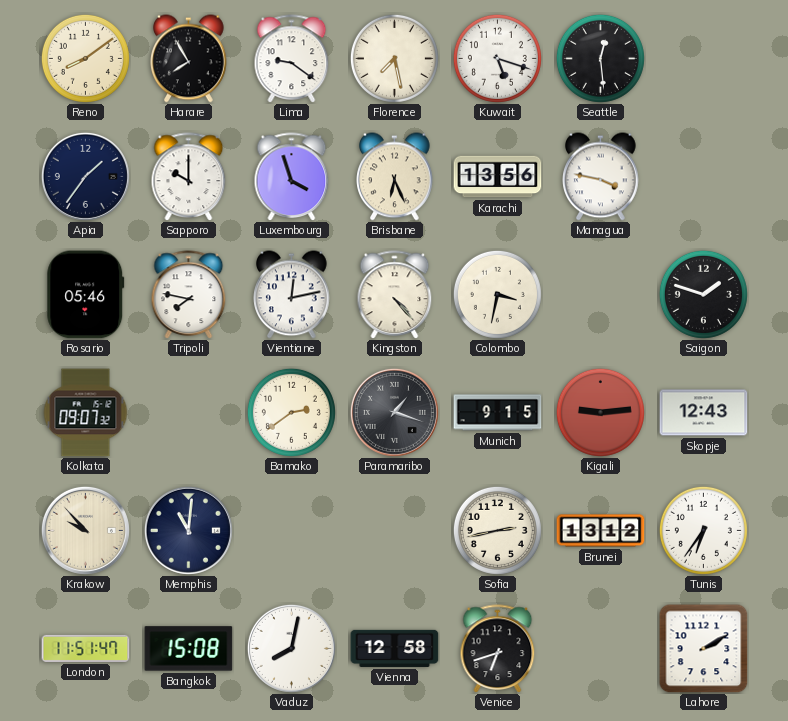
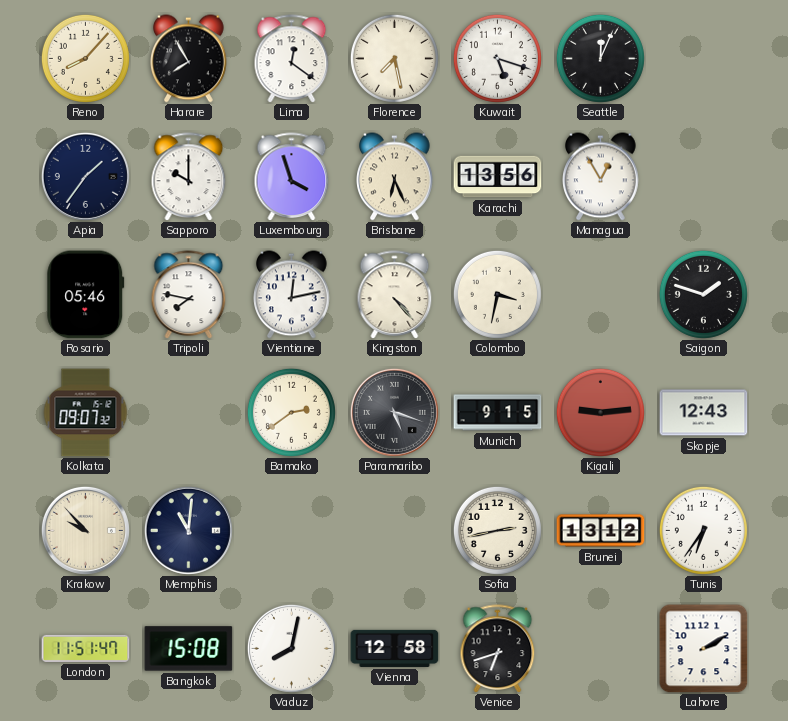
Reno: 8:09 -> 8:07
Lima: 9:21 -> 12:21
Seattle: 12:29 -> 12:04
Managua: 3:47 -> 12:55
Paramaribo: 1:18 -> 5:18
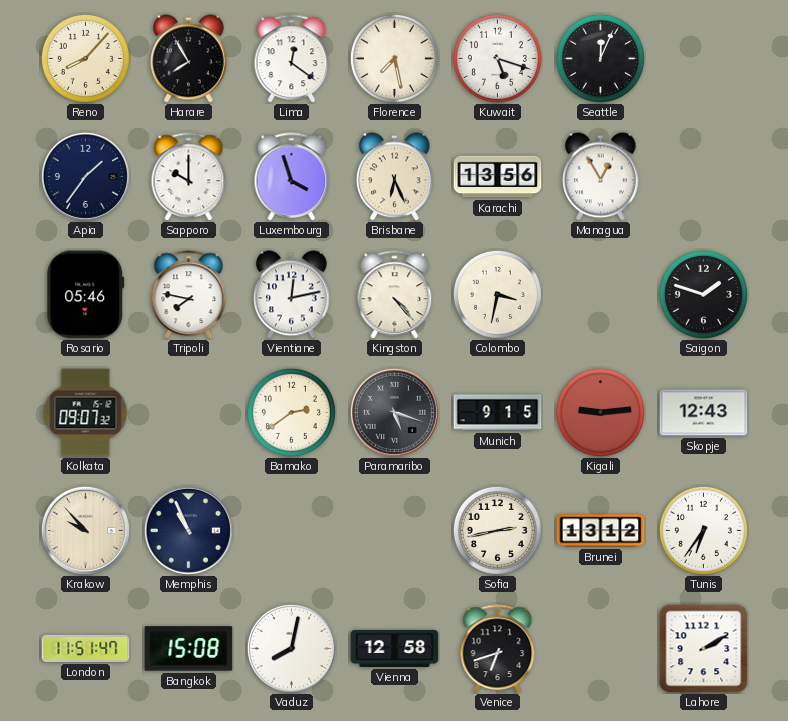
Memphis: 11:01 -> 10:56
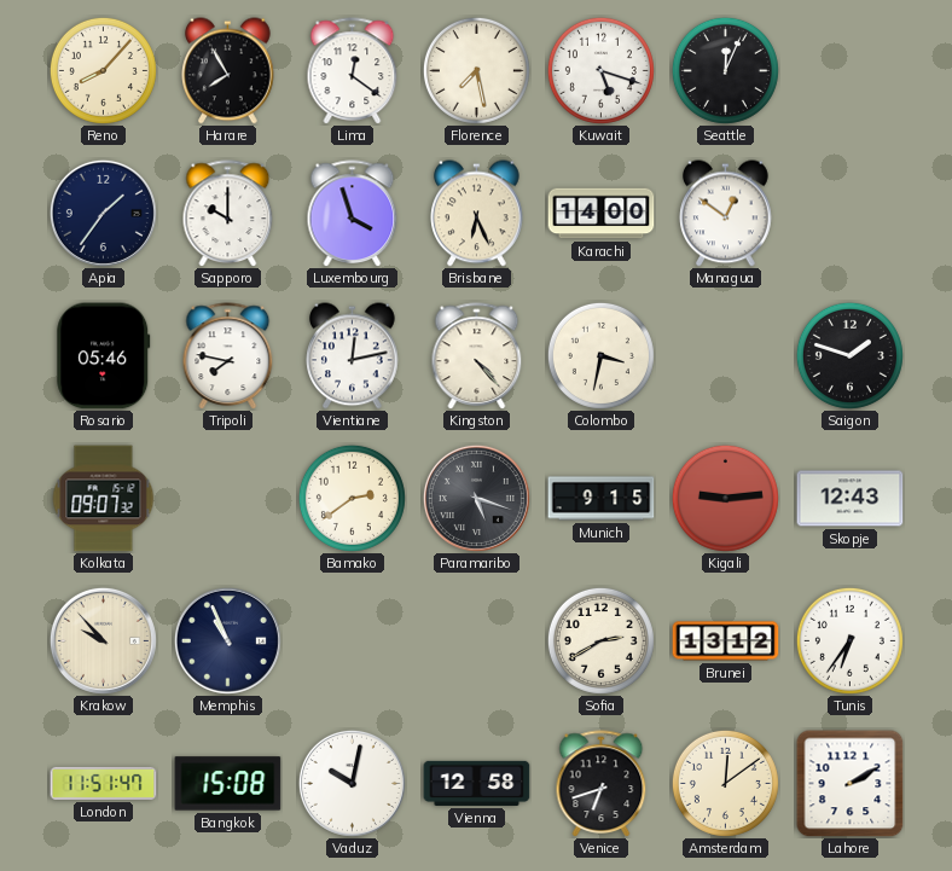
Karachi: 13:56 -> 14:00
Managua: 12:55 -> 12:51
Sofia: 2:43 -> 2:40
Vaduz: 8:02 -> 10:02
Amsterdam: none -> 12:09
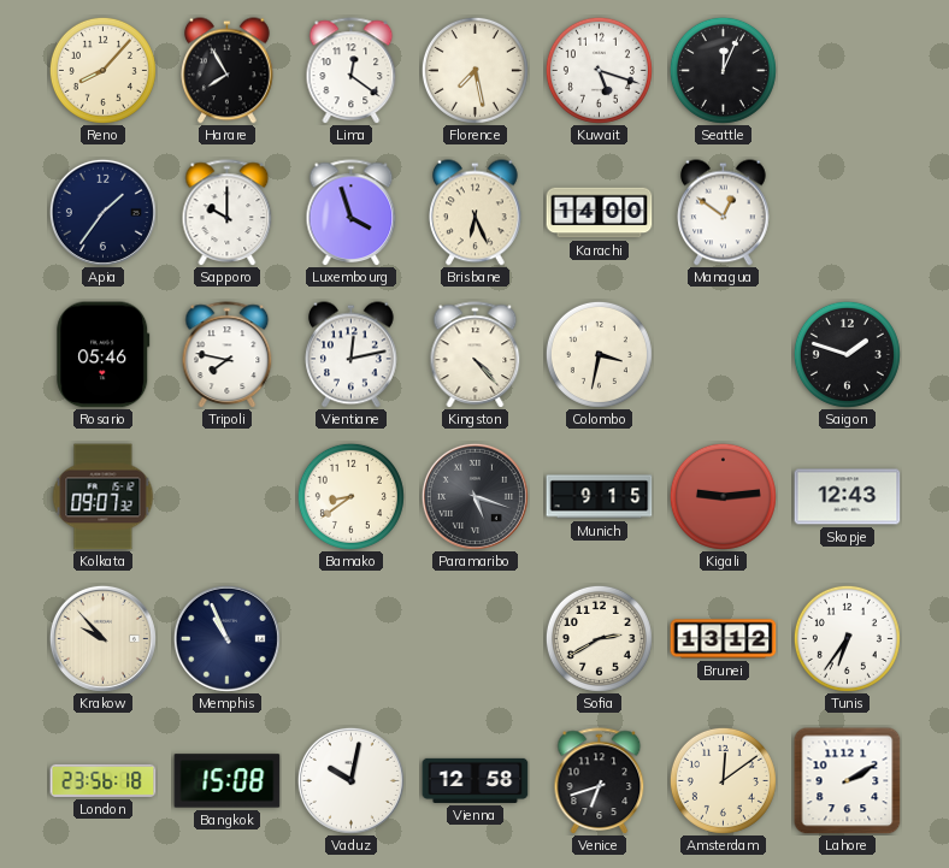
Bamako: 2:39 -> 8:39
London: 11:51 -> 23:56
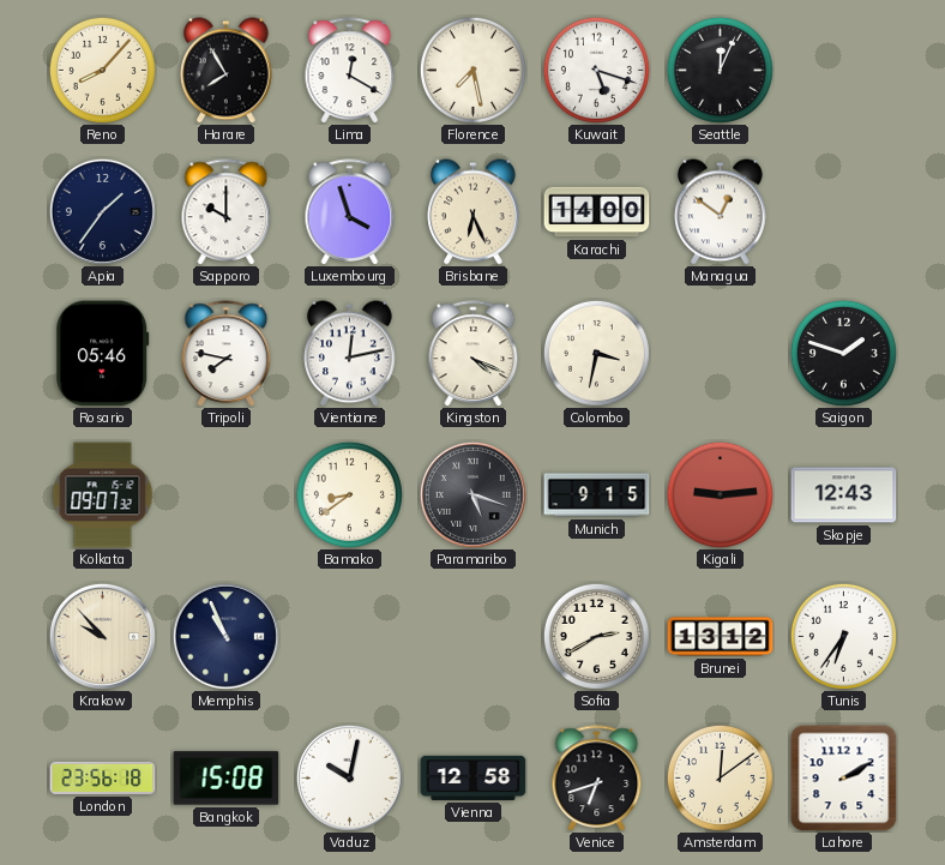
Lima: 12:21 -> 12:20
Kingston: 4:23 -> 4:19
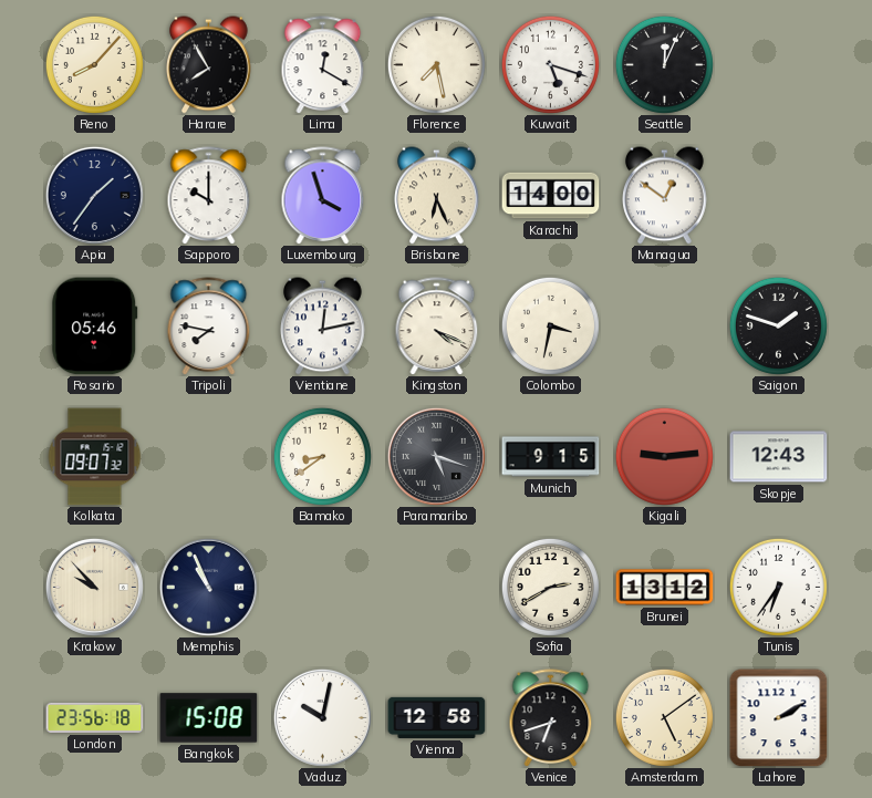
Amsterdam: 12:09 -> 5:09
